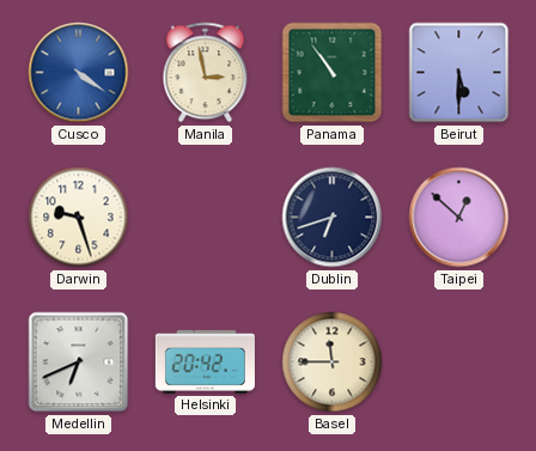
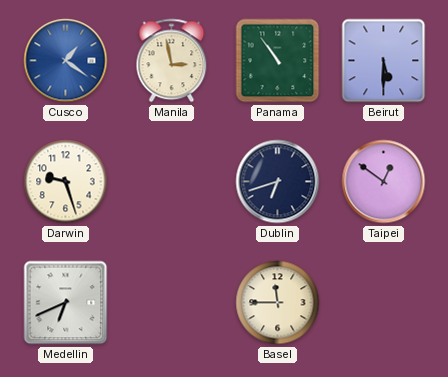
Cusco: 4:21 -> 1:21
Taipei: 12:52 -> 12:51
Helsinki: 20:42 -> none
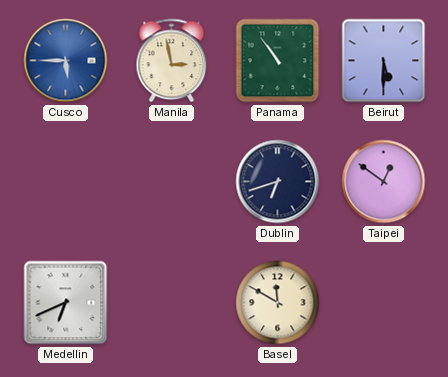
Cusco: 1:21 -> 5:45
Darwin: 9:27 -> none
Basel: 11:45 -> 11:50
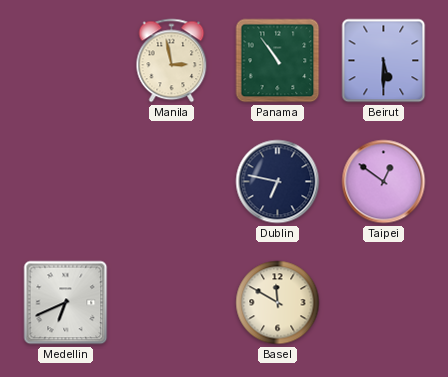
Cusco: 5:45 -> none
Dublin: 6:42 -> 6:47
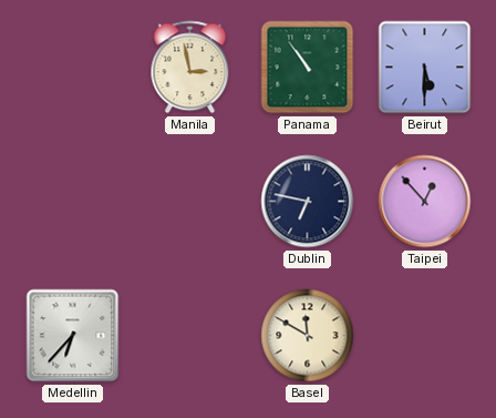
Taipei: 12:51 -> 12:53
Medellin: 6:41 -> 6:37
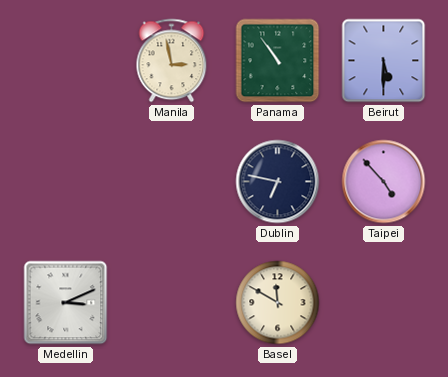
Taipei: 12:53 -> 4:53
Medellin: 6:37 -> 3:11
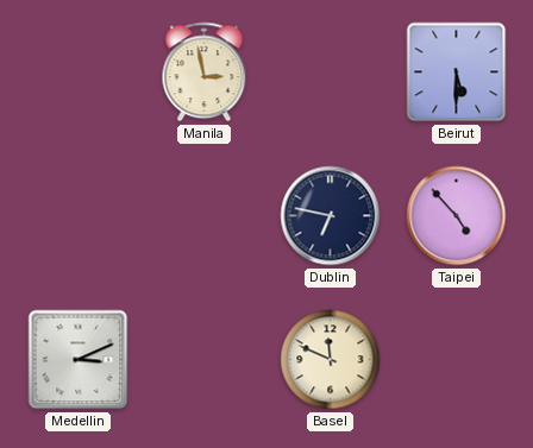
Panama: 10:54 -> none
Basel: 11:50 -> 11:49
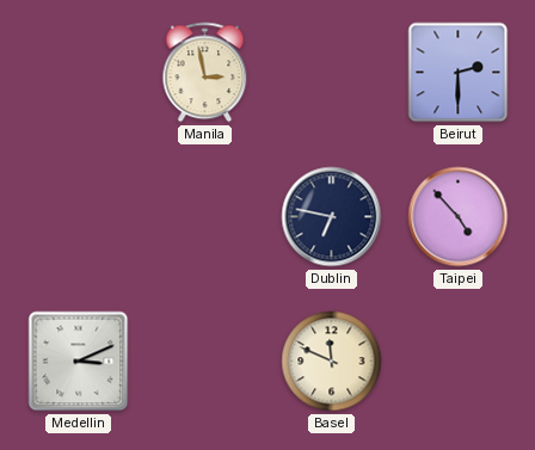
Beirut: 5:30 -> 2:30
